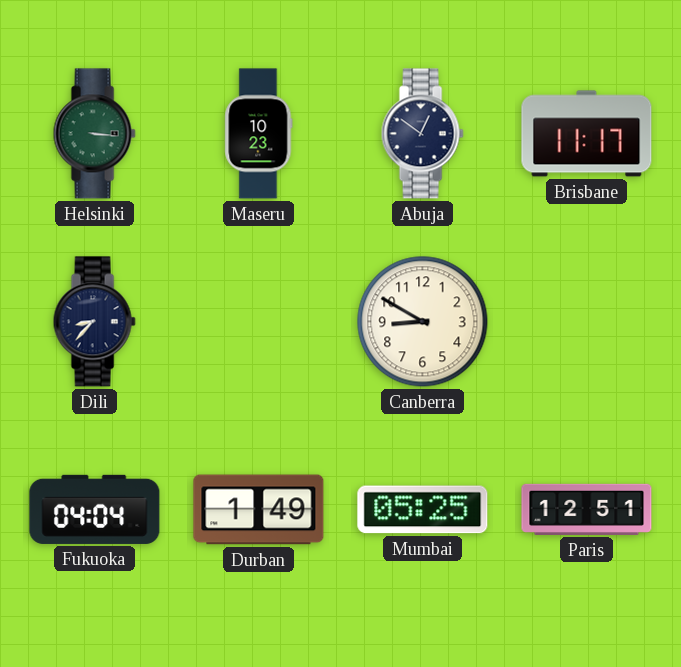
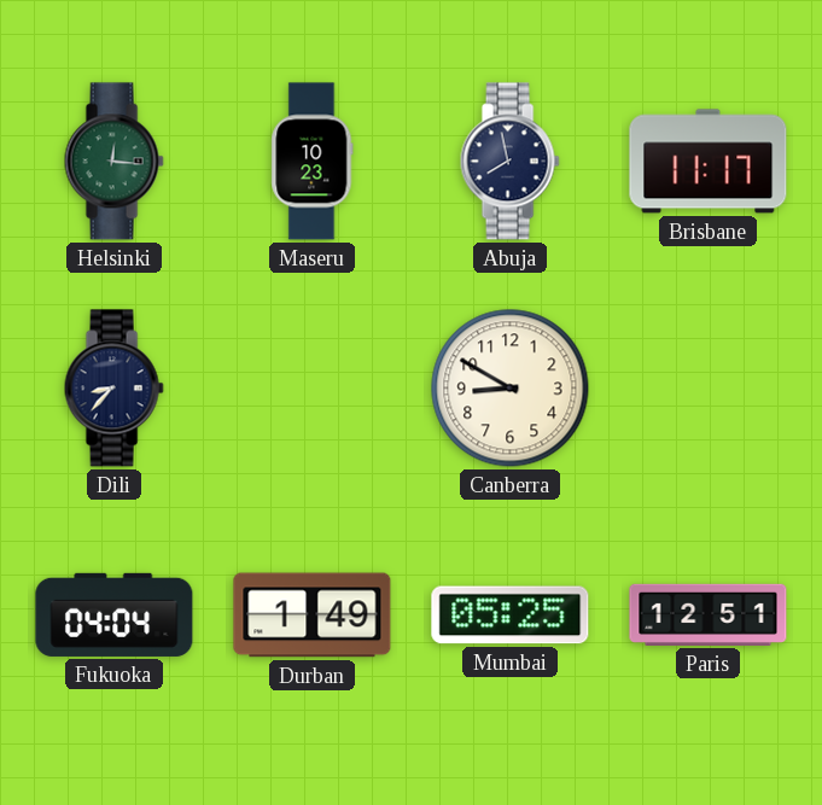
Helsinki: 3:16 -> 12:16
Abuja: 12:51 -> 7:58
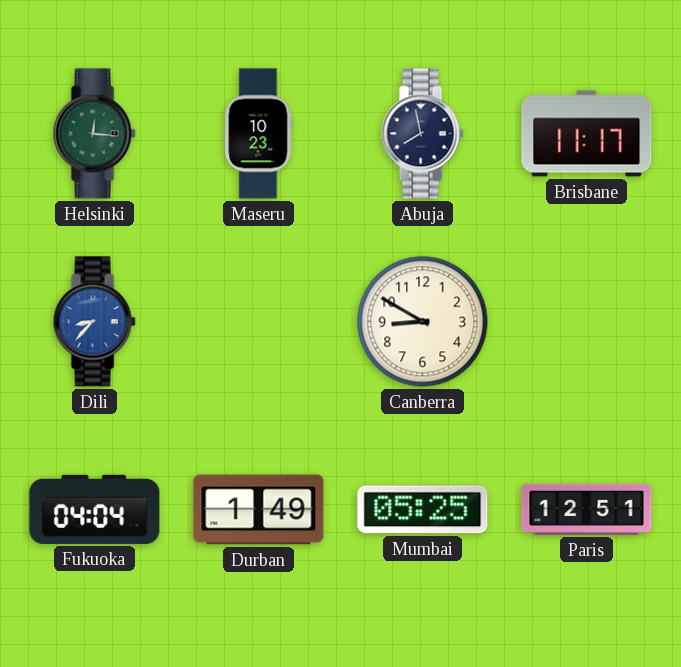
Dili dial: navy -> blue
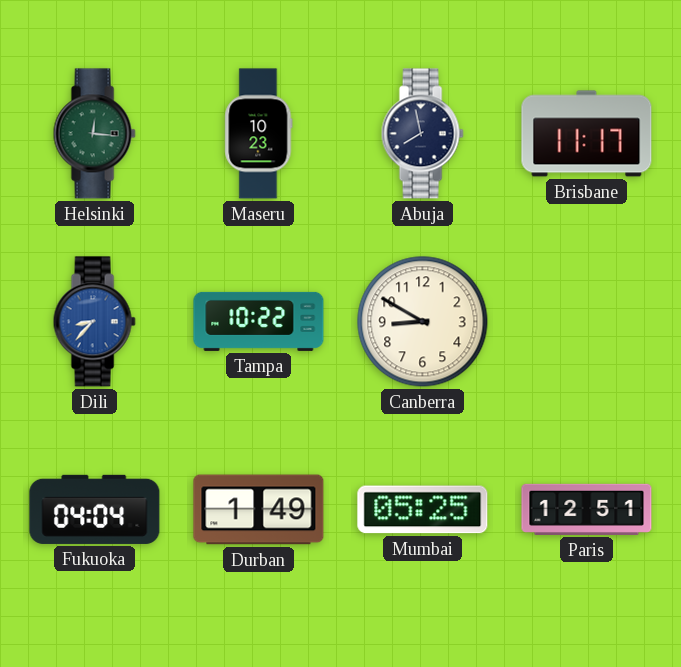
Tampa: none -> 10:22
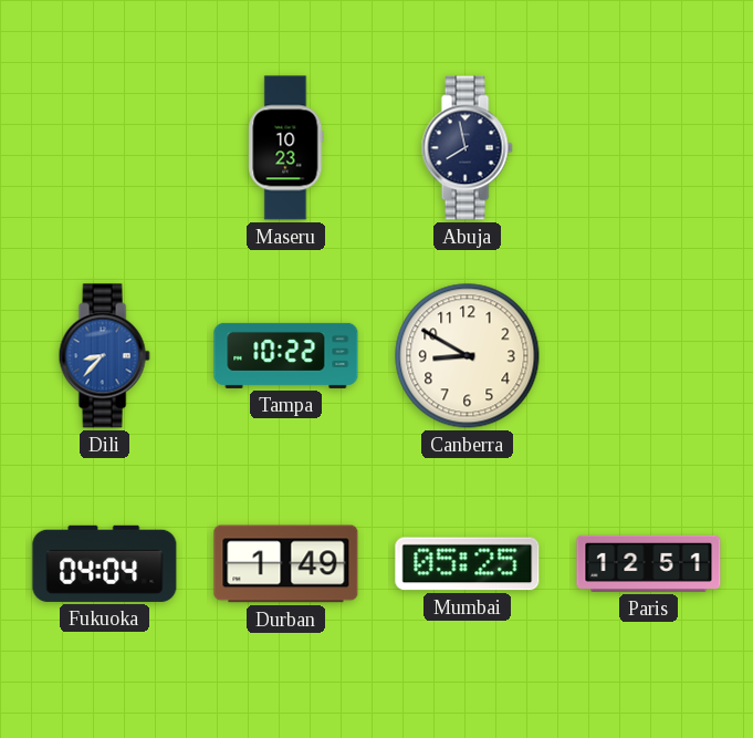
Helsinki: 12:16 -> none
Brisbane: 11:17 -> none
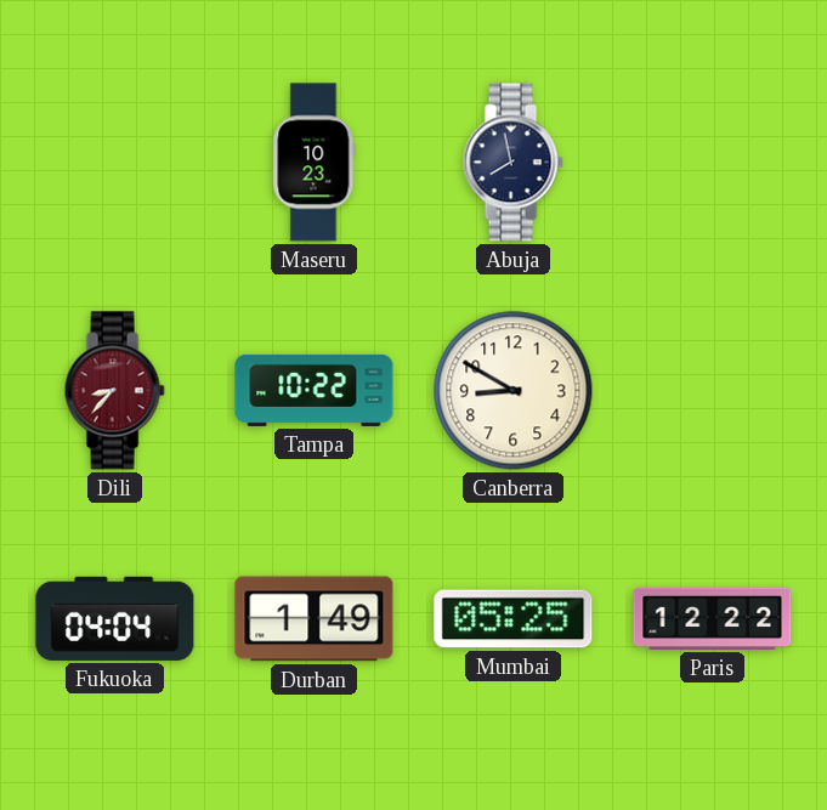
Dili dial: blue -> burgundy
Paris: 12:51 -> 12:22
